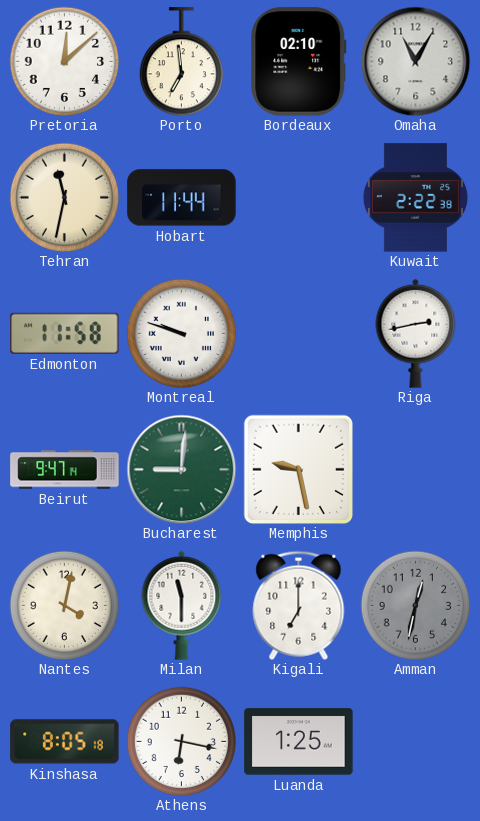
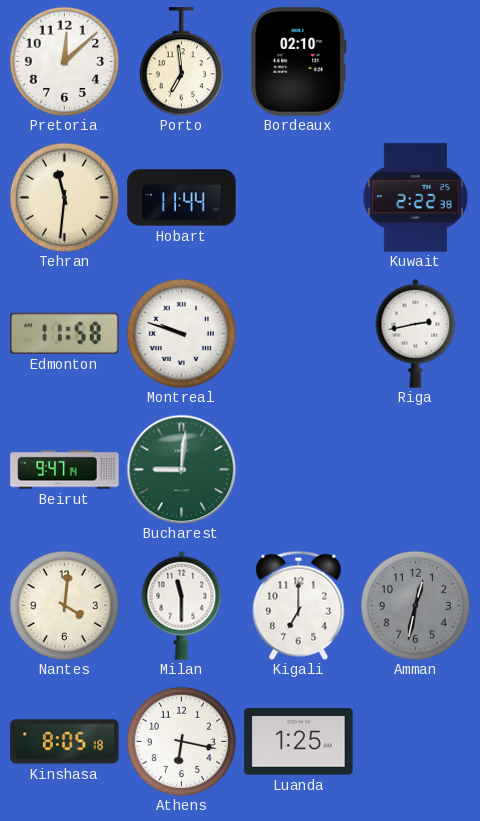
Omaha: 11:05 -> none
Tehran: 11:32 -> 11:31
Memphis: 9:28 -> none
Nantes: 4:02 -> 4:01
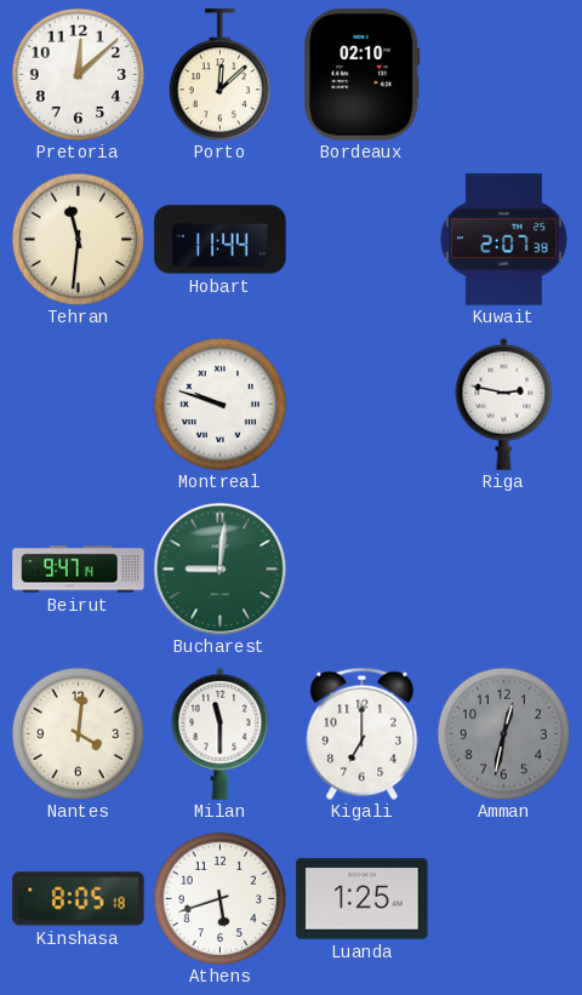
Porto: 6:59 -> 12:08
Kuwait: 2:22 -> 2:07
Edmonton: 11:58 -> none
Riga: 2:43 -> 2:47
Athens: 6:17 -> 5:42
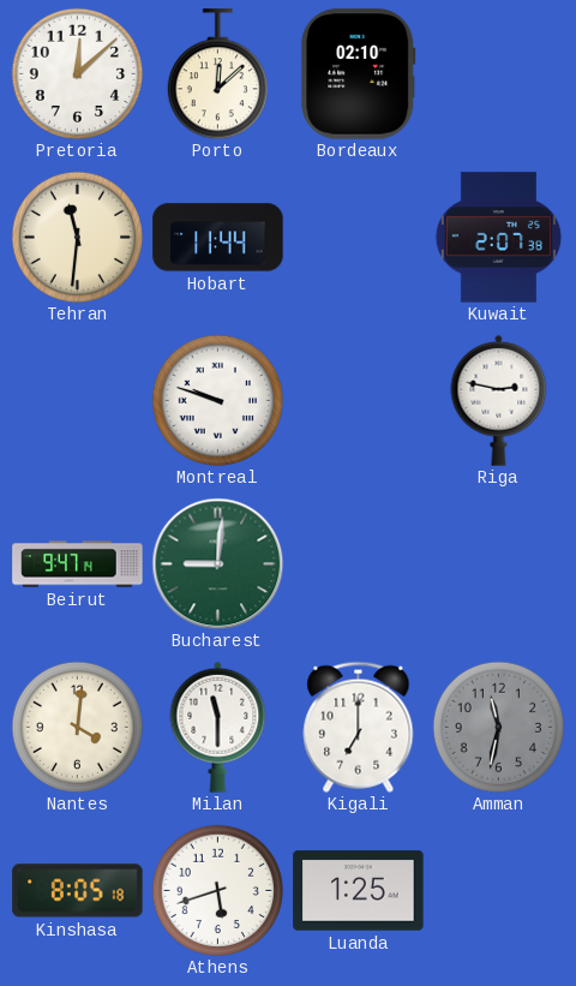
Amman: 12:32 -> 11:32
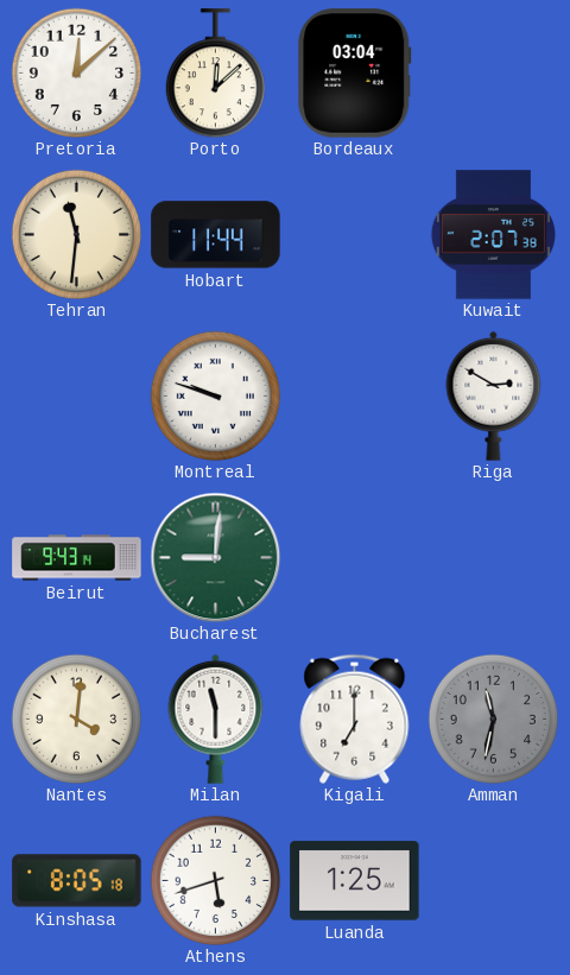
Bordeaux: 02:10 -> 03:04
Riga: 2:47 -> 2:50
Beirut: 9:47 -> 9:43
